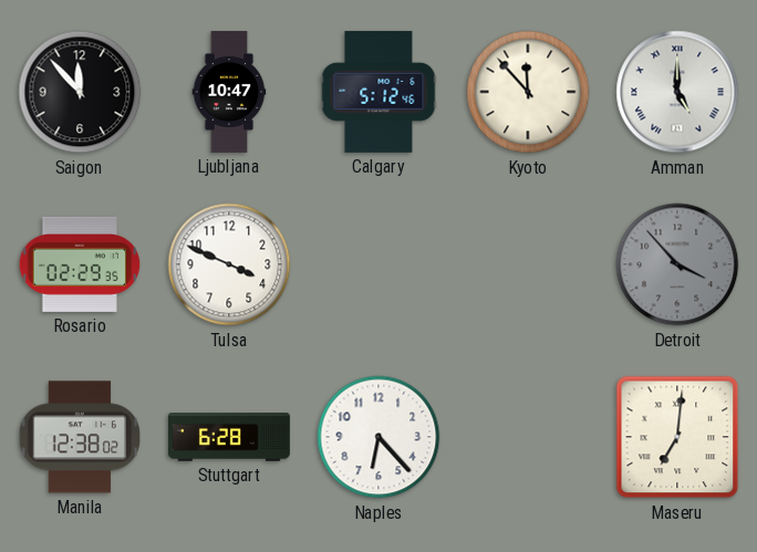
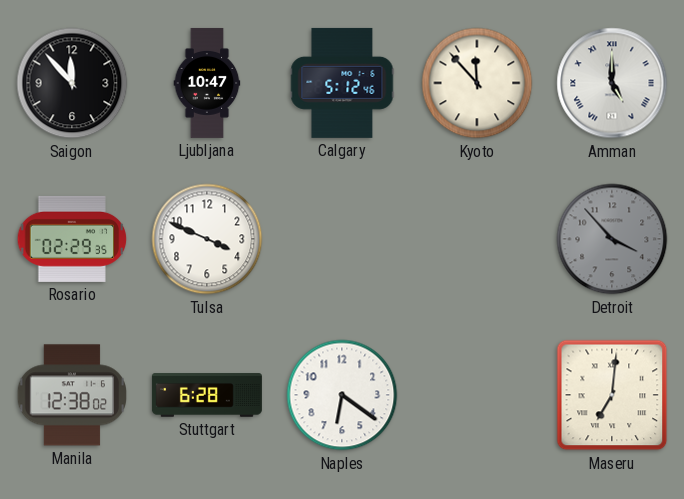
Naples: 6:23 -> 6:21
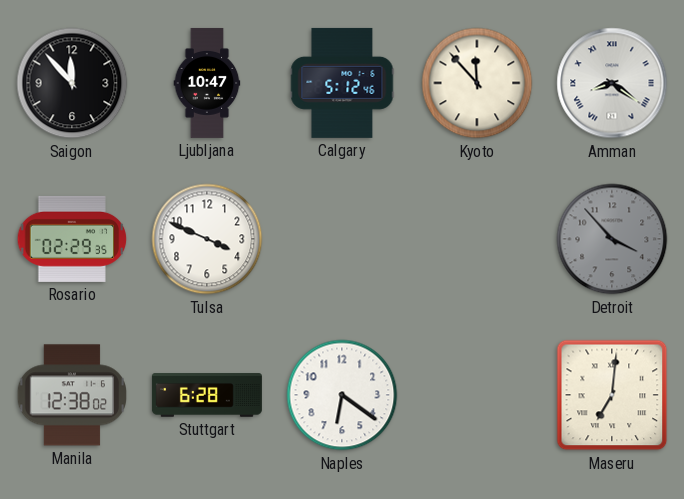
Amman: 5:00 -> 8:21
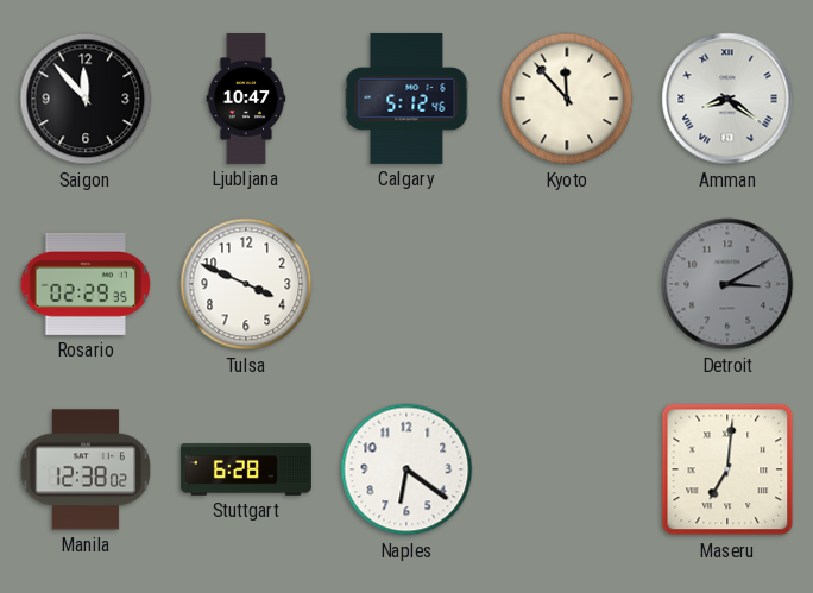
Detroit: 3:53 -> 3:10
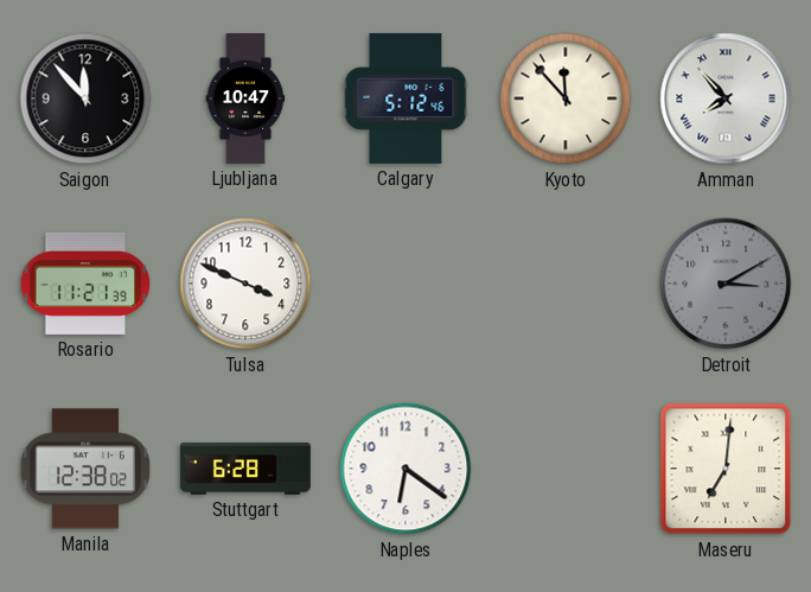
Amman: 8:21 -> 7:53
Rosario: 02:29 -> 11:21
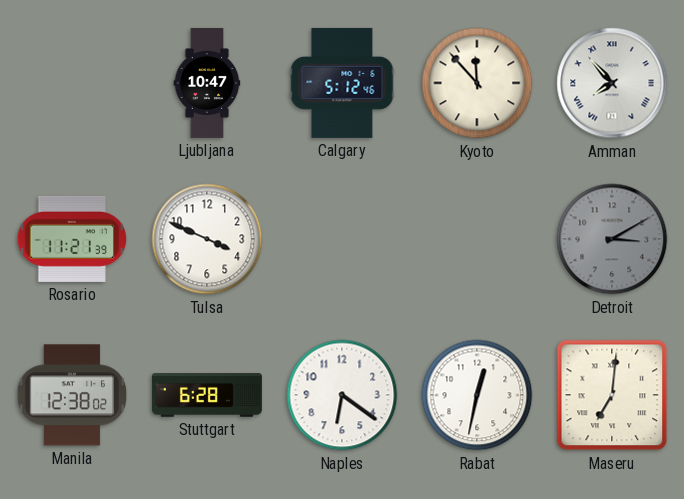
Saigon: 11:53 -> none
Rabat: none -> 12:32
